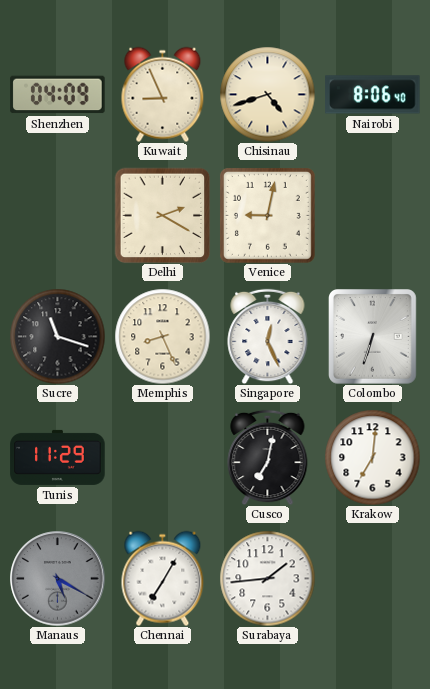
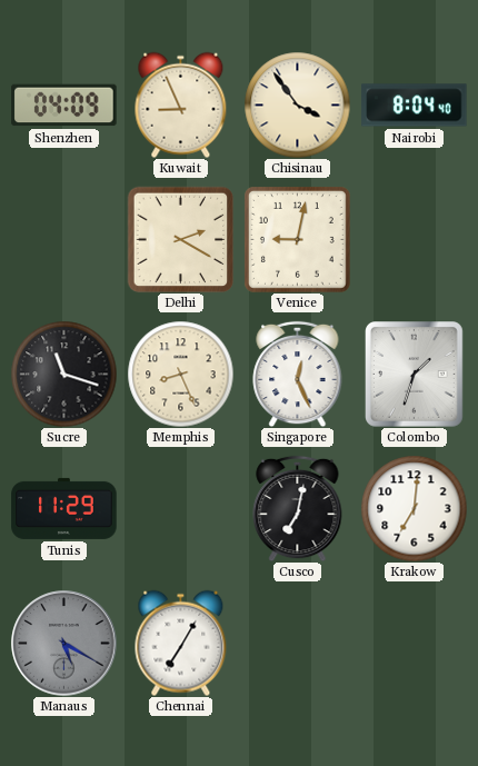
Chisinau: 4:42 -> 3:54
Nairobi: 8:06 -> 8:04
Colombo: 6:33 -> 1:33
Surabaya: 1:44 -> none
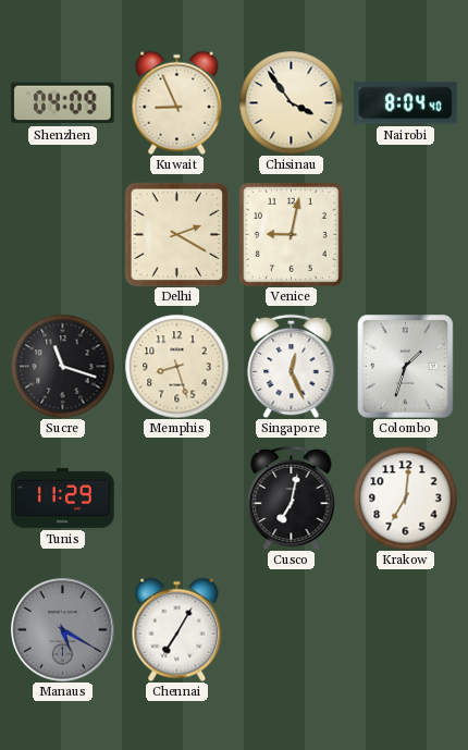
Memphis: 8:26 -> 8:27
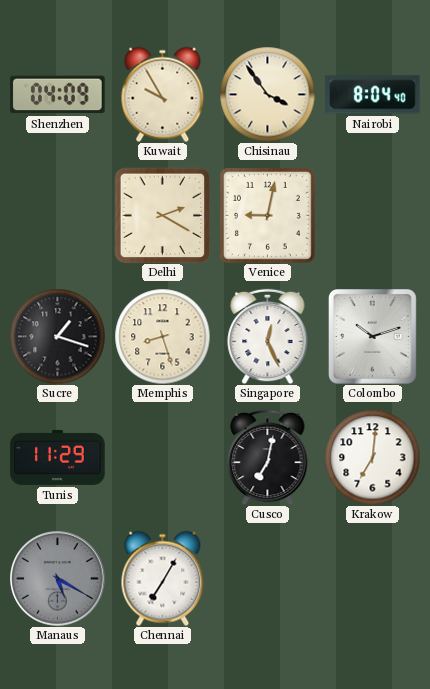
Kuwait: 8:56 -> 9:55
Sucre: 11:18 -> 1:18
Colombo: 1:33 -> 10:12
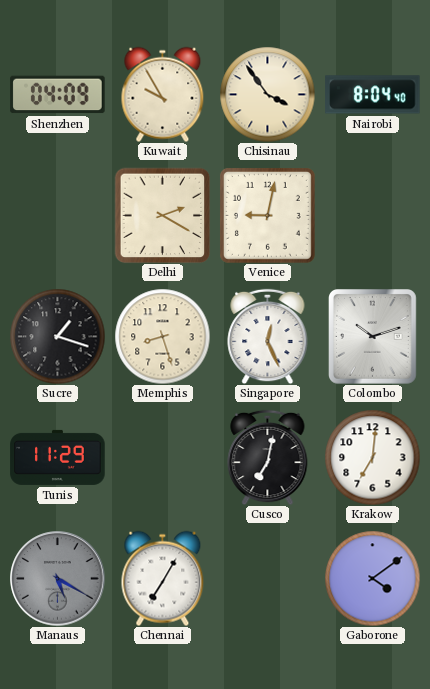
Gaborone: none -> 4:09
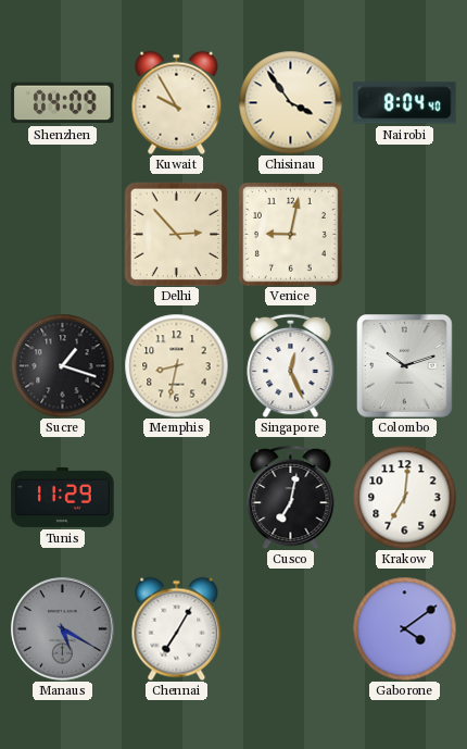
Delhi: 2:20 -> 2:53
Memphis: 8:27 -> 8:32
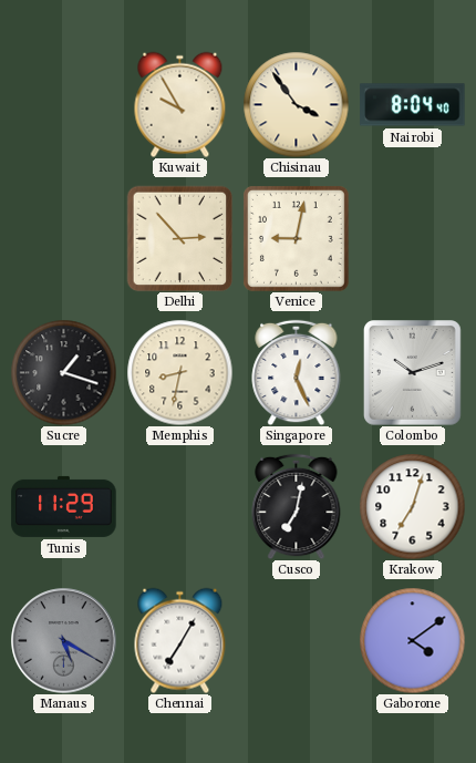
Shenzhen: 04:09 -> none
Krakow: 7:01 -> 7:03
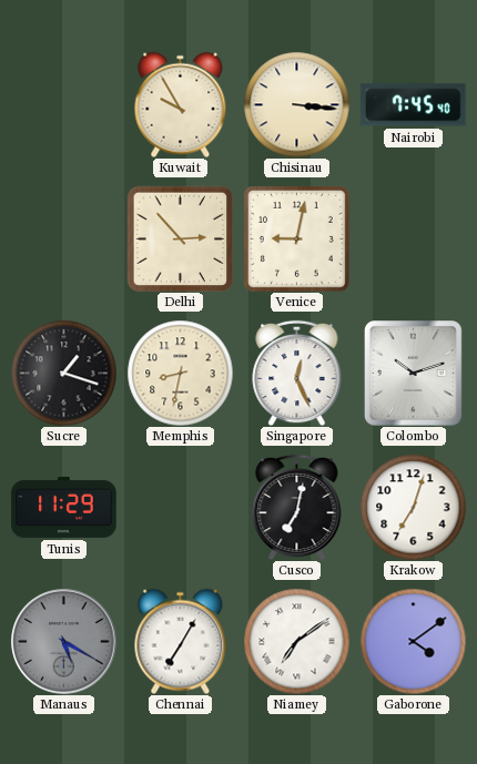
Chisinau: 3:54 -> 3:16
Nairobi: 8:04 -> 7:45
Niamey: none -> 7:09
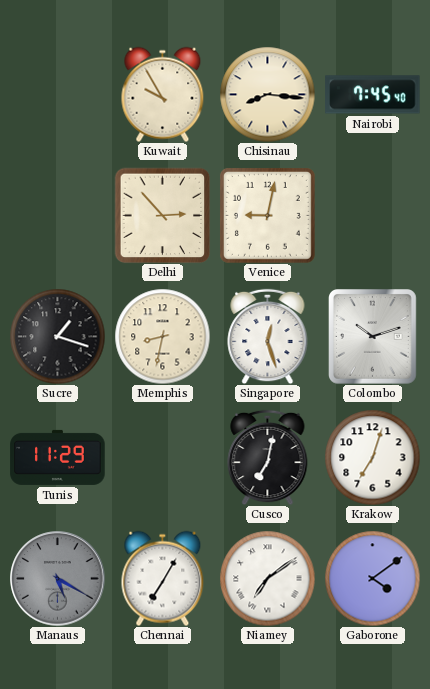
Chisinau: 3:16 -> 8:16
Singapore: 12:26 -> 12:27
